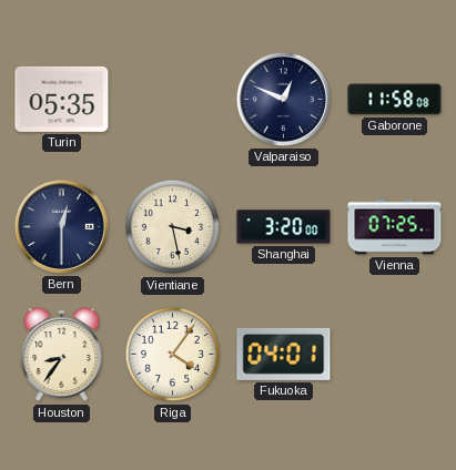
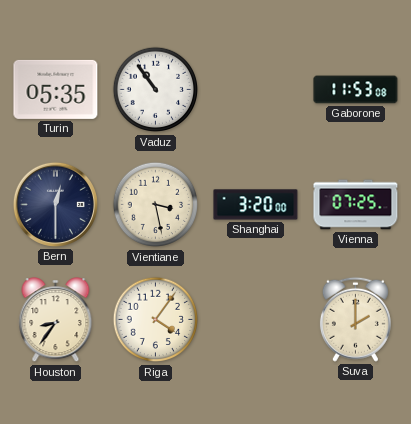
Vaduz: none -> 10:54
Valparaiso: 12:49 -> none
Gaborone: 11:58 -> 11:53
Fukuoka: 04:01 -> none
Suva: none -> 2:00
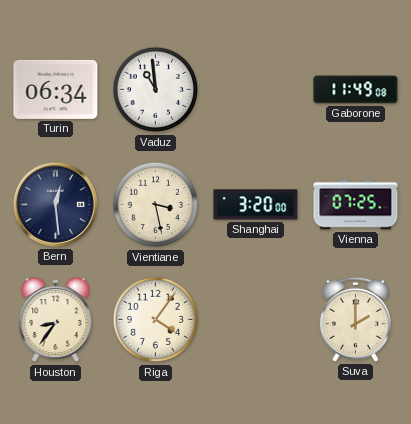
Turin: 05:35 -> 06:34
Vaduz: 10:54 -> 10:59
Gaborone: 11:53 -> 11:49
Bern: 12:30 -> 12:29
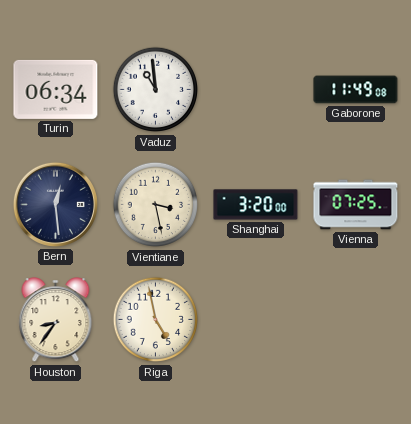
Riga: 4:06 -> 4:58
Suva: 2:00 -> none
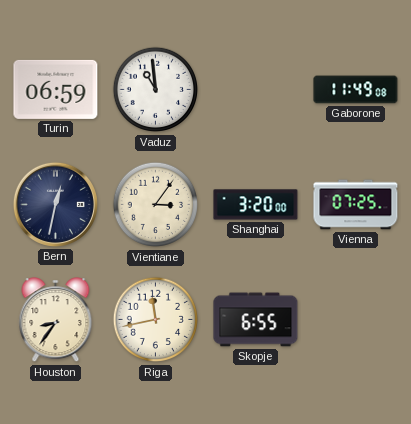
Turin: 06:34 -> 06:59
Bern: 12:29 -> 12:32
Vientiane: 3:28 -> 3:06
Riga: 4:58 -> 11:43
Skopje: none -> 6:55
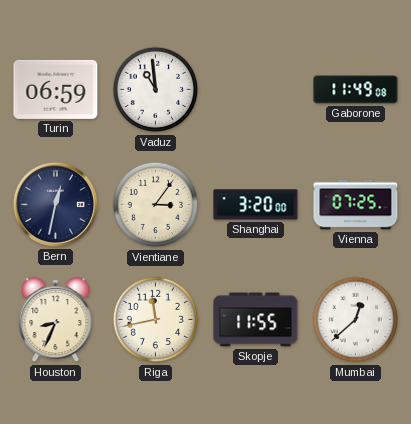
Houston: 8:36 -> 8:34
Skopje: 6:55 -> 11:55
Mumbai: none -> 12:38
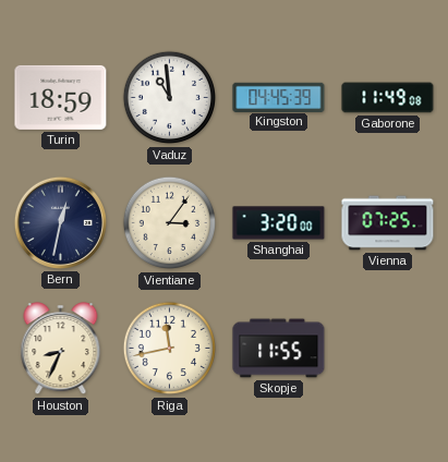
Turin: 06:59 -> 18:59
Kingston: none -> 04:45
Mumbai: 12:38 -> none
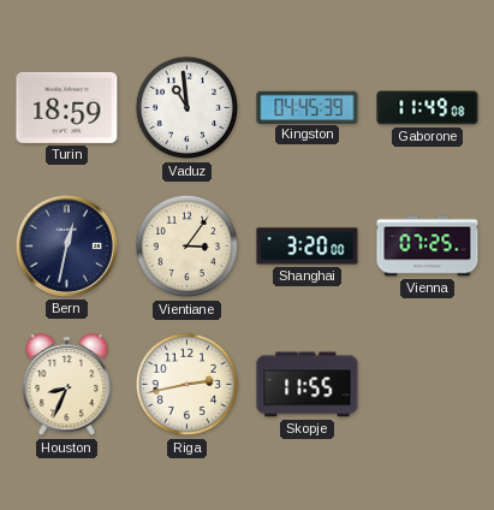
Riga: 11:43 -> 2:43
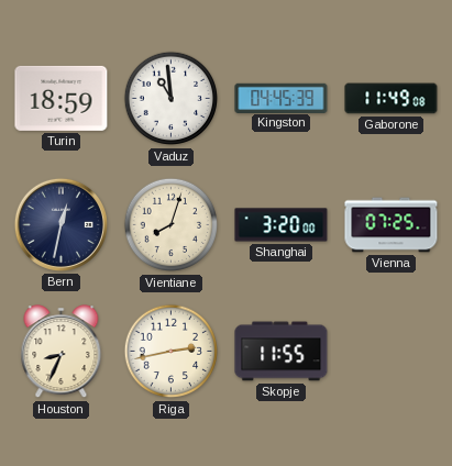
Vientiane: 3:06 -> 8:03
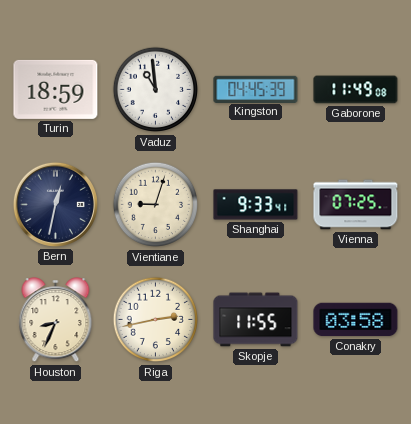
Vientiane: 8:03 -> 9:03
Shanghai: 3:20 -> 9:33
Conakry: none -> 03:58
